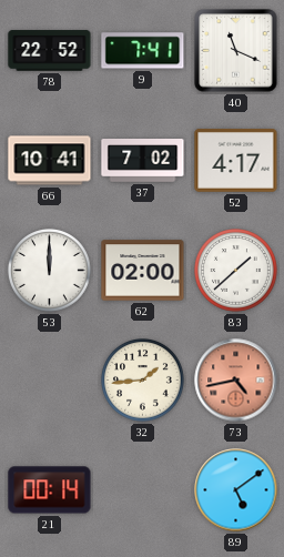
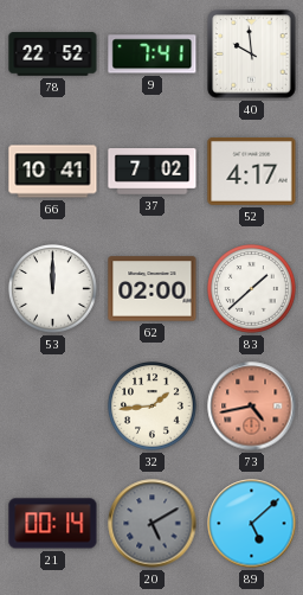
40: 11:19 -> 9:59
20: none -> 5:10
89: 5:09 -> 5:08
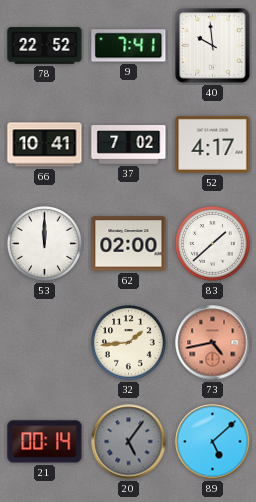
20: 5:10 -> 5:06
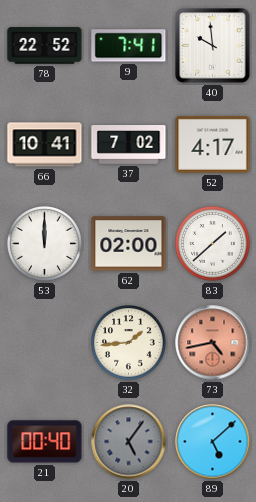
21: 00:14 -> 00:40
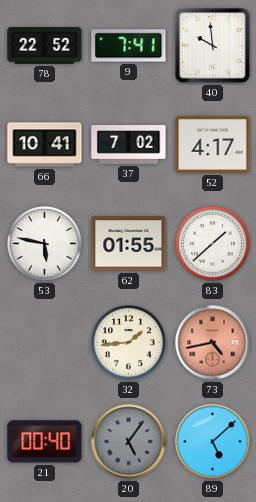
53: 12:00 -> 5:47
62: 02:00 -> 01:55
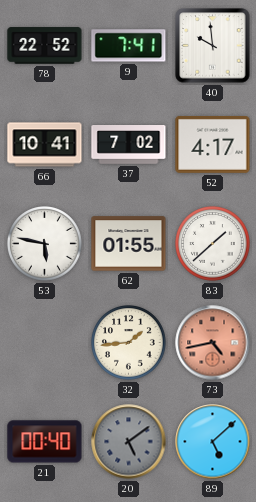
20: 5:06 -> 5:09
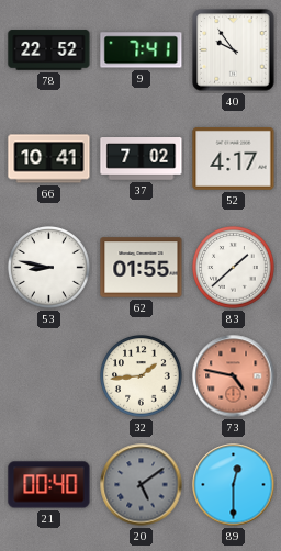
40: 9:59 -> 9:54
53: 5:47 -> 8:47
73: 4:43 -> 4:47
89: 5:08 -> 12:30
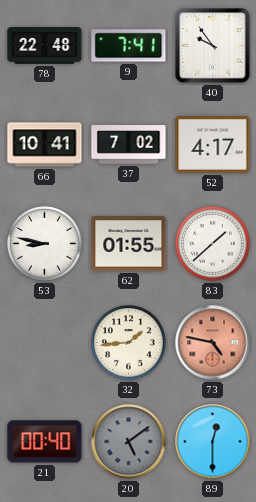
78: 22:52 -> 22:48
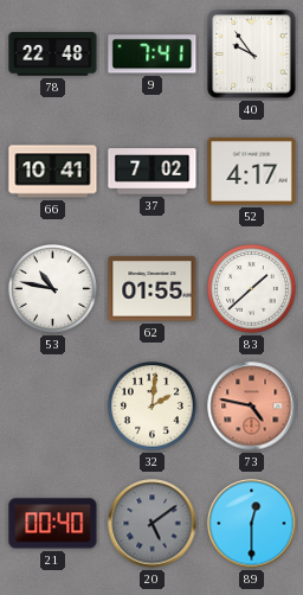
53: 8:47 -> 10:47
32: 1:44 -> 2:01
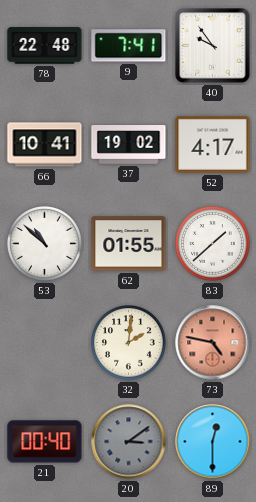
37: 7:02 -> 19:02
53: 10:47 -> 10:52
20: 5:09 -> 3:09
